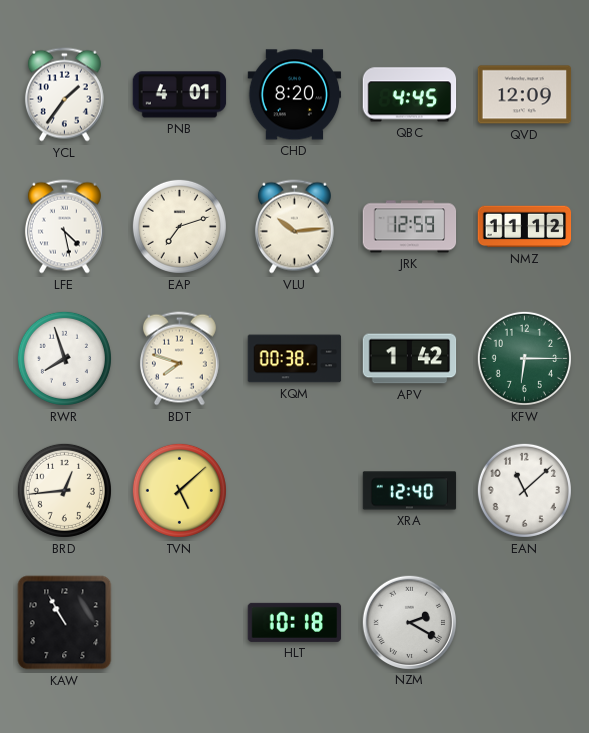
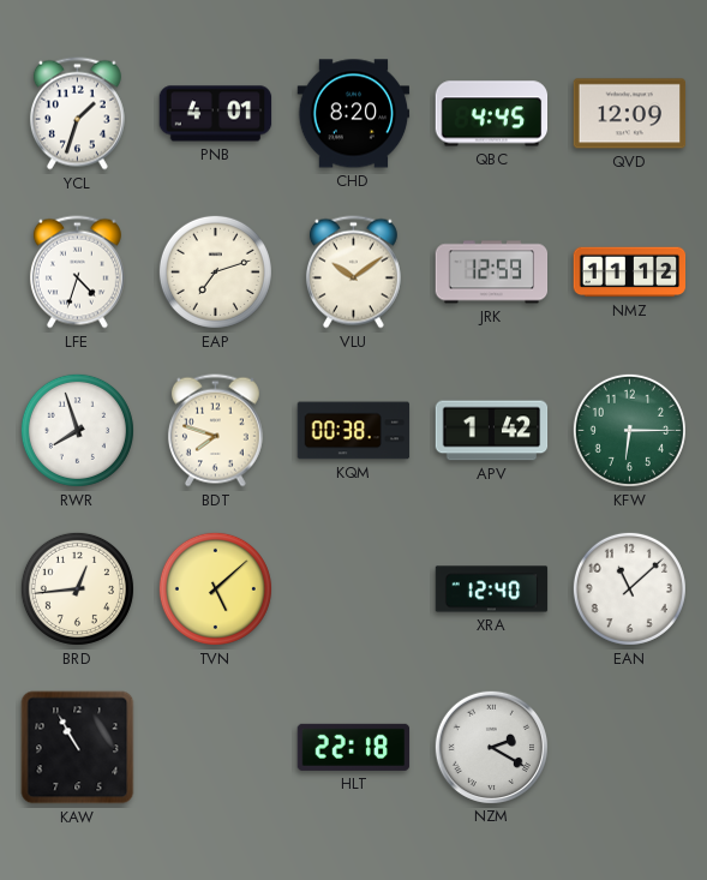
YCL: 1:36 -> 1:33
LFE: 4:28 -> 4:33
VLU: 10:14 -> 10:09
HLT: 10:18 -> 22:18
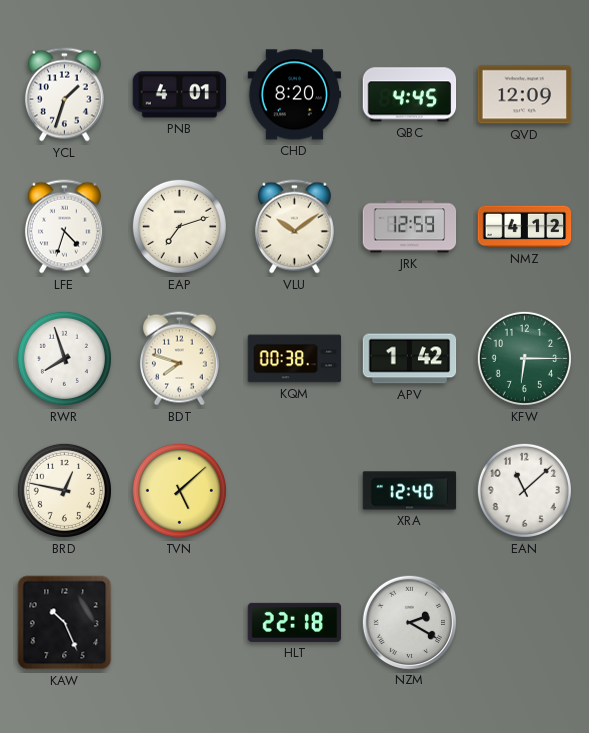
NMZ: 11:12 -> 4:12
BRD: 12:44 -> 12:47
KAW: 10:55 -> 10:26
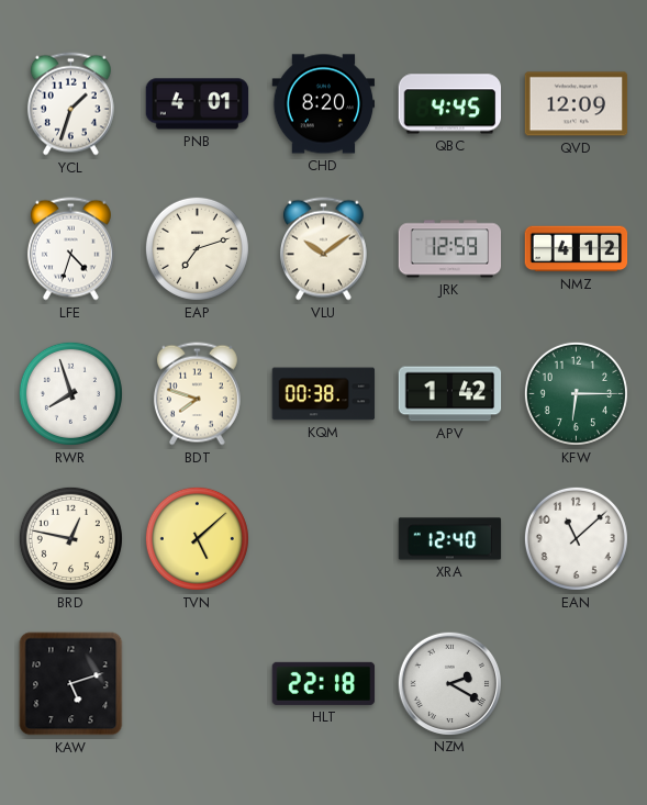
KAW: 10:26 -> 5:12
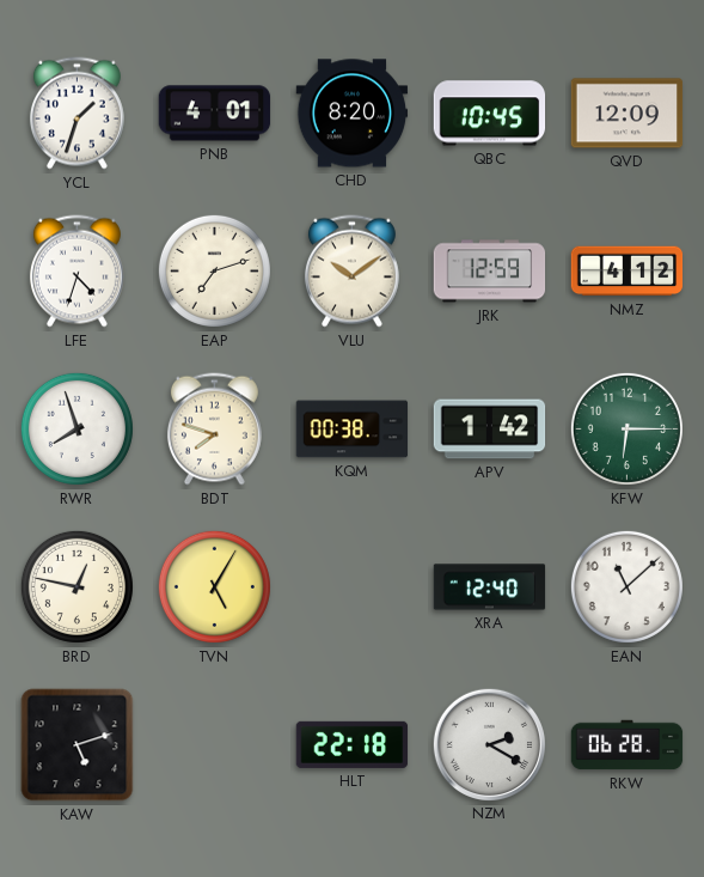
QBC: 4:45 -> 10:45
TVN: 5:08 -> 5:05
RKW: none -> 06:28
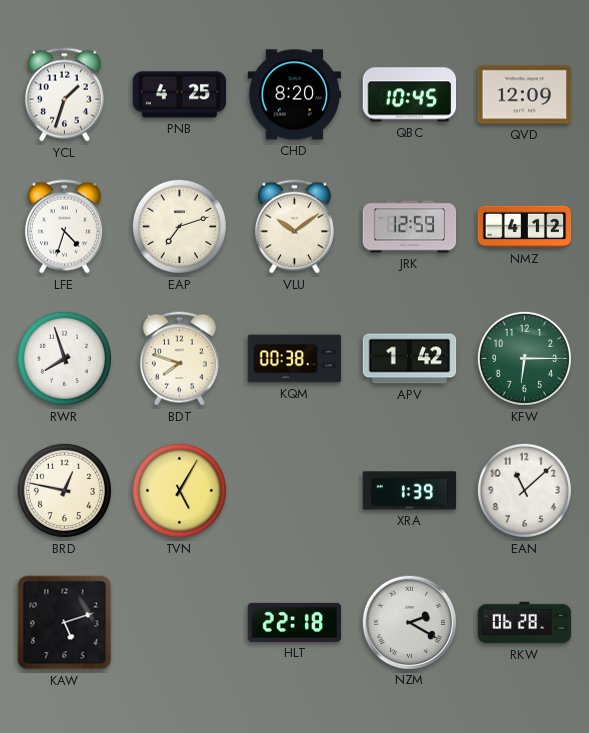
PNB: 4:01 -> 4:25
XRA: 12:40 -> 1:39
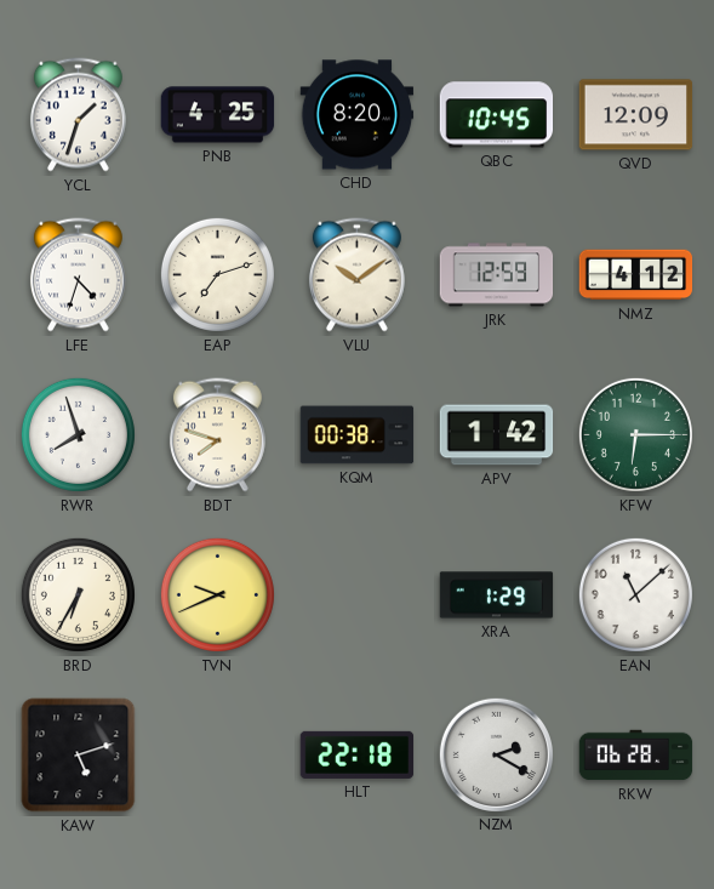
BRD: 12:47 -> 6:35
TVN: 5:05 -> 9:41
XRA: 1:39 -> 1:29
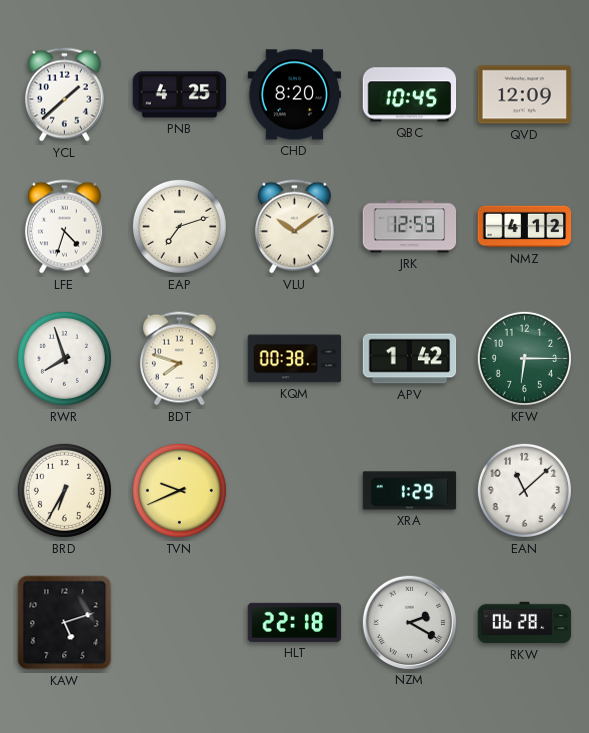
YCL: 1:33 -> 1:38
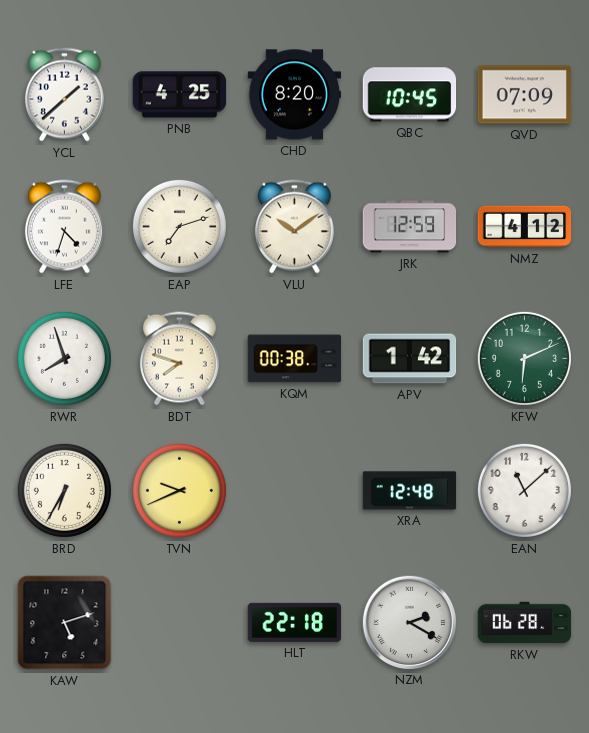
QVD: 12:09 -> 07:09
KFW: 6:15 -> 6:11
XRA: 1:29 -> 12:48
